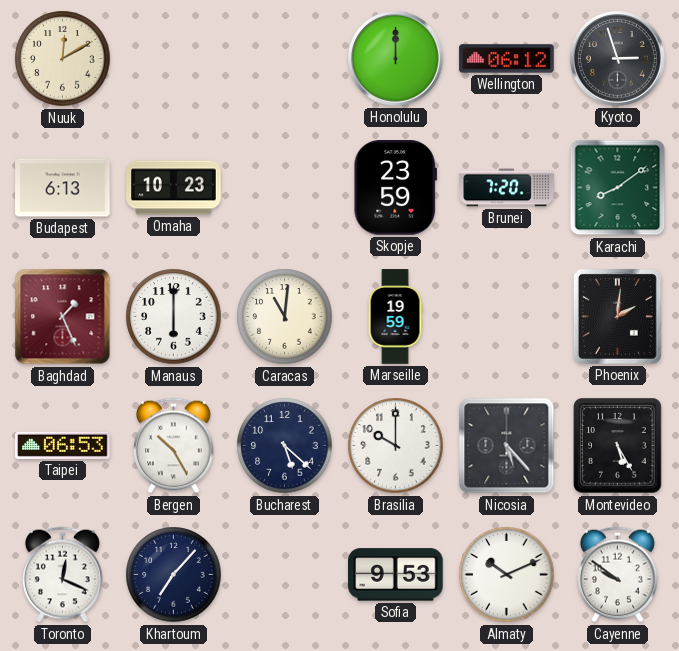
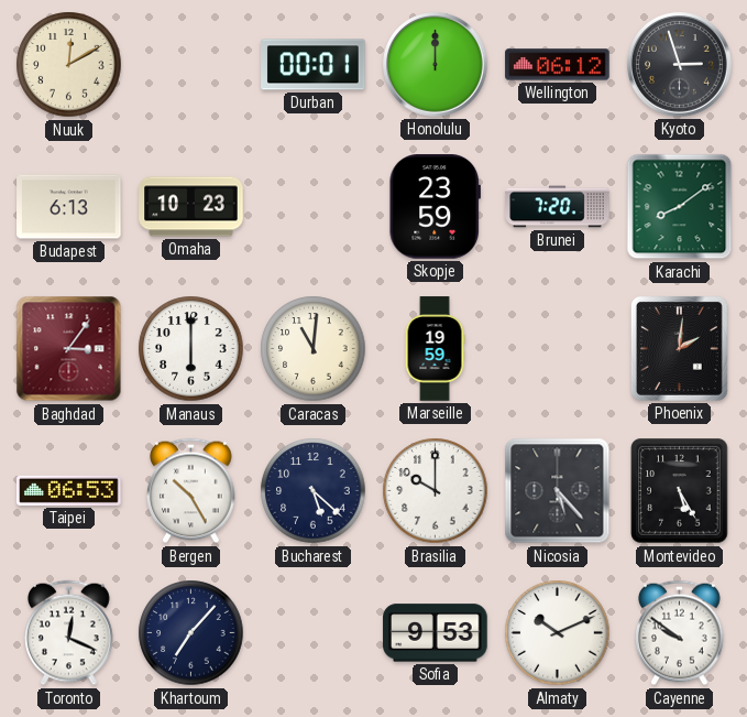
Durban: none -> 00:01
Baghdad: 1:26 -> 3:06
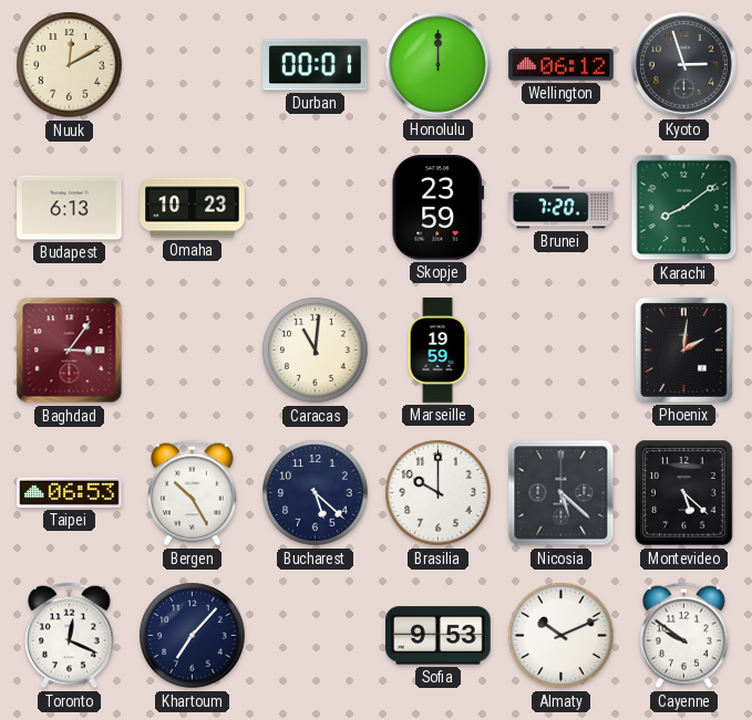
Manaus: 6:00 -> none
Nicosia: 5:23 -> 5:22
Montevideo: 5:25 -> 5:22
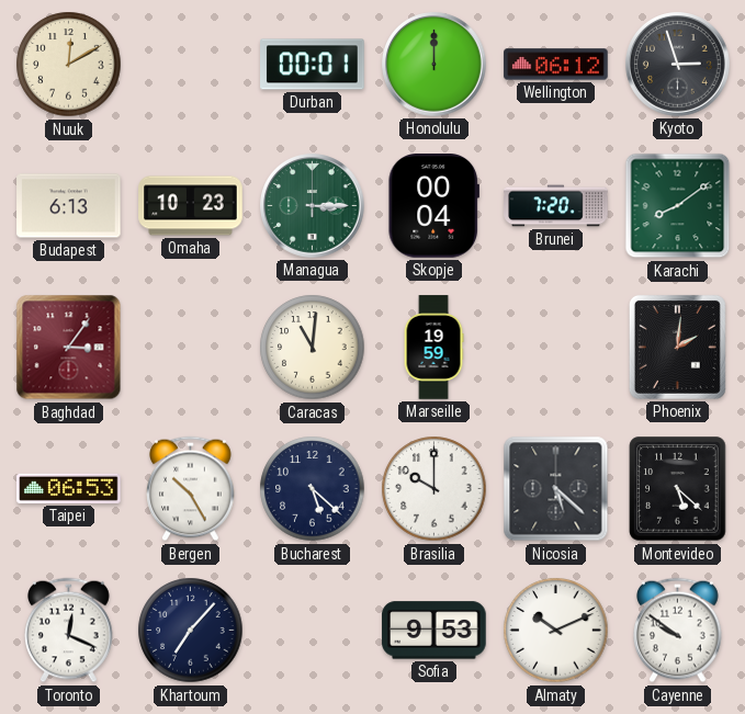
Managua: none -> 3:15
Skopje: 23:59 -> 00:04
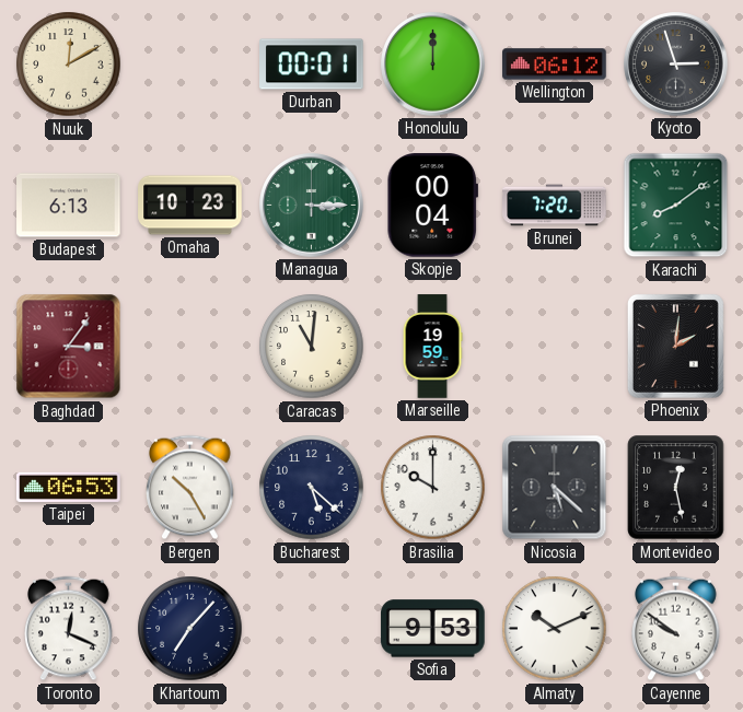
Montevideo: 5:22 -> 12:28
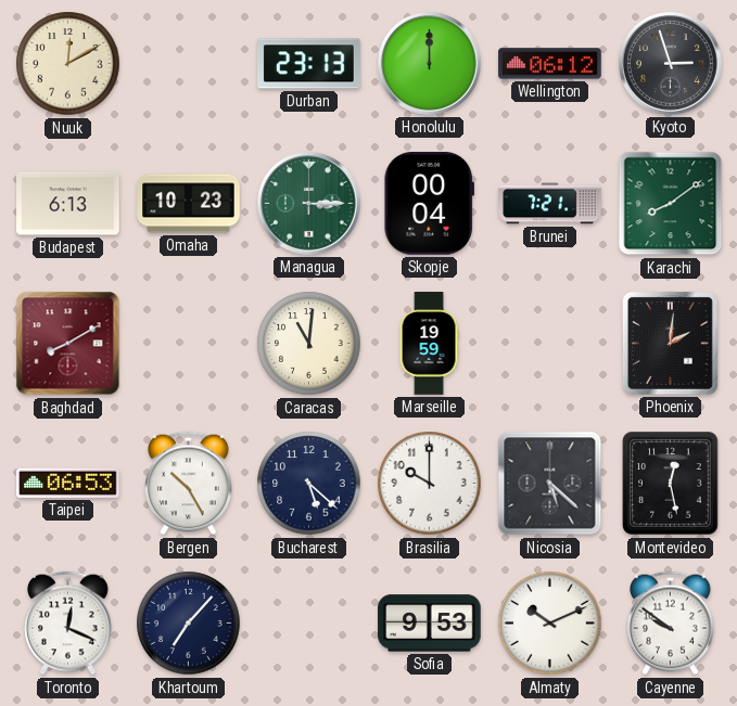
Durban: 00:01 -> 23:13
Brunei: 7:20 -> 7:21
Baghdad: 3:06 -> 8:10
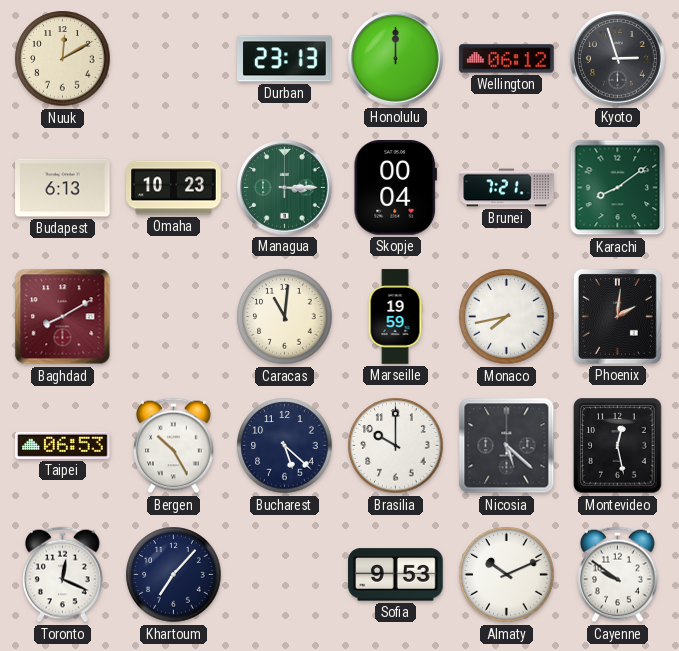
Monaco: none -> 7:43
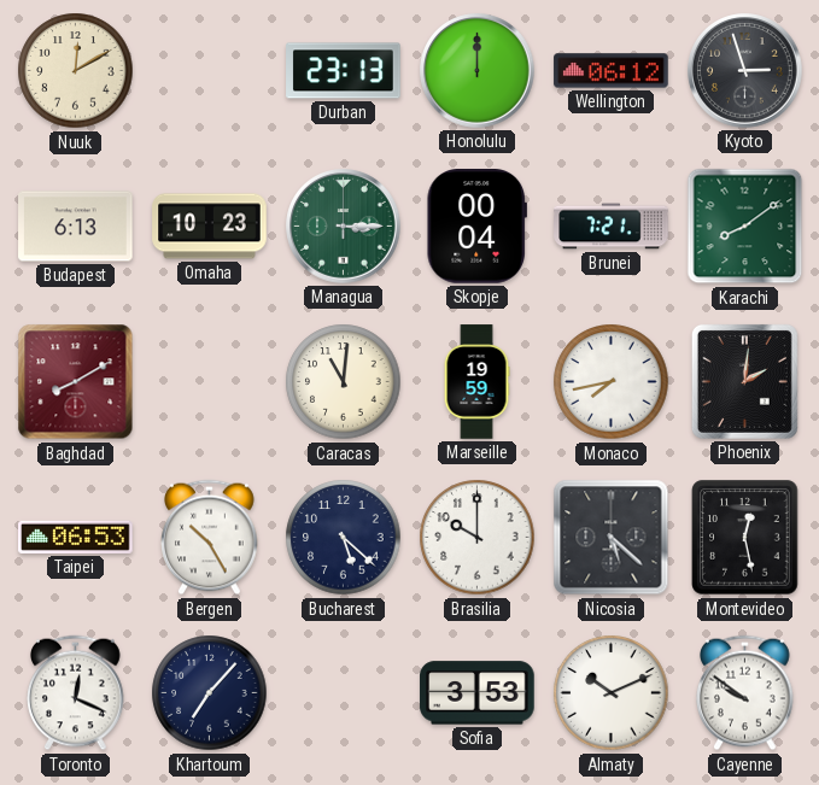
Sofia: 9:53 -> 3:53
